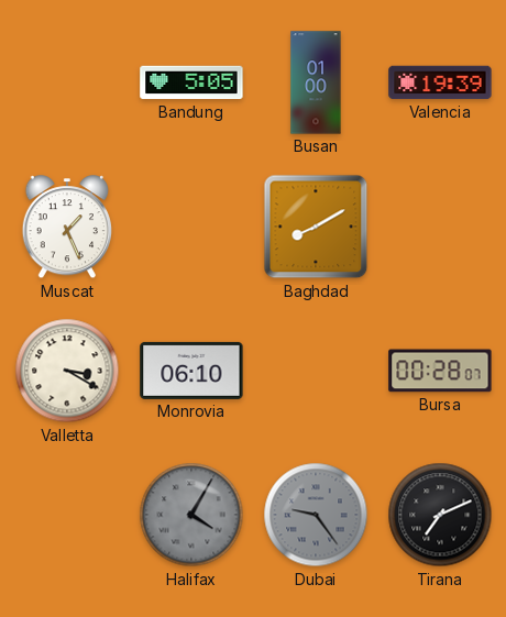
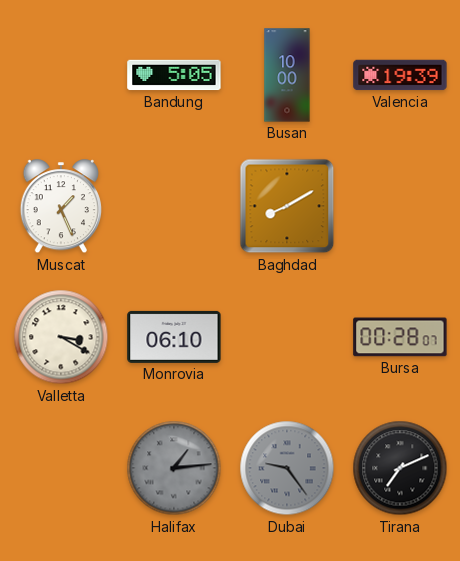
Busan: 01:00 -> 10:00
Halifax: 4:05 -> 1:14
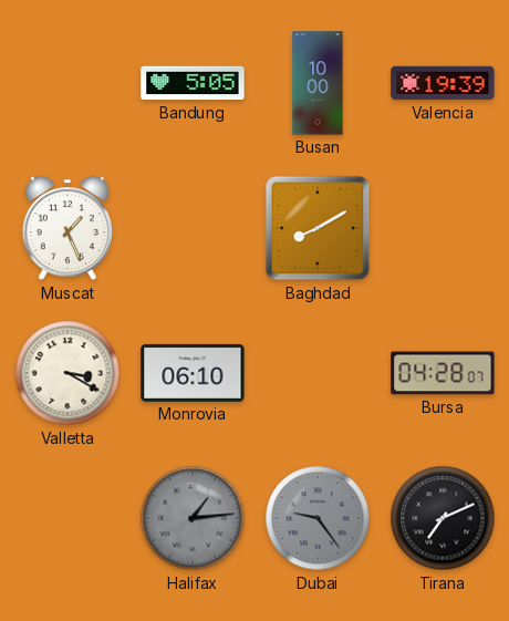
Bursa: 00:28 -> 04:28
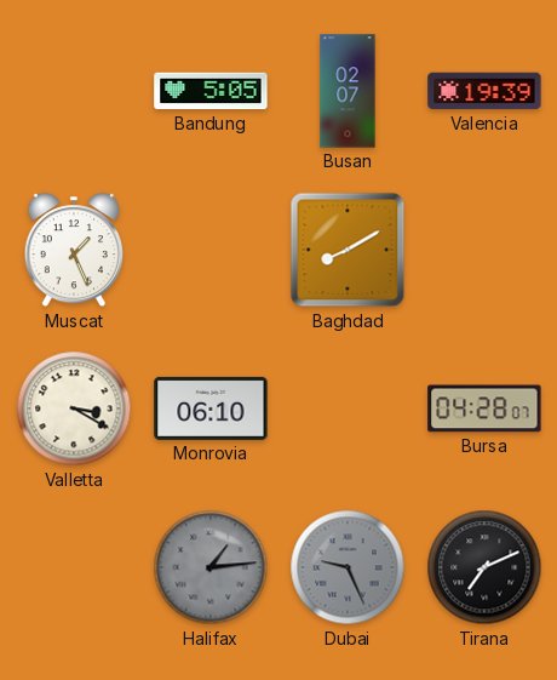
Busan: 10:00 -> 02:07
Dubai: 9:24 -> 9:26
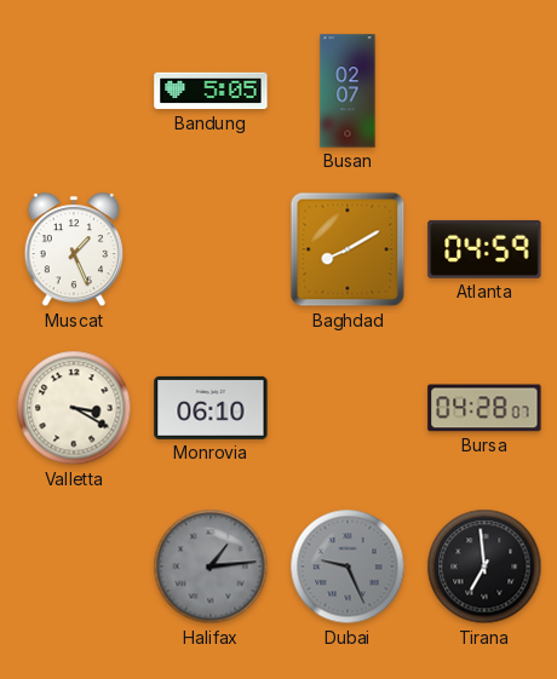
Valencia: 19:39 -> none
Atlanta: none -> 04:59
Tirana: 7:11 -> 6:59
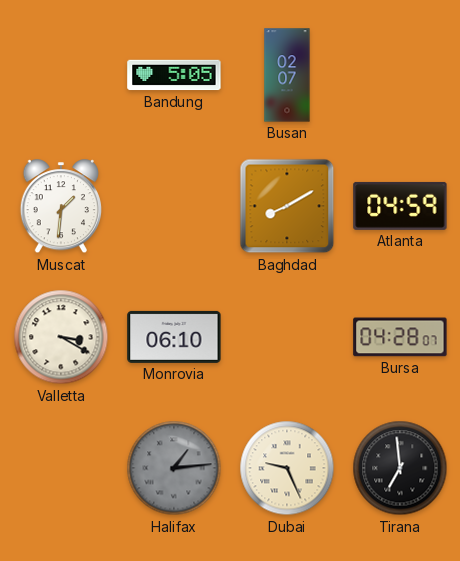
Muscat: 1:26 -> 1:31
Dubai dial: grey -> cream
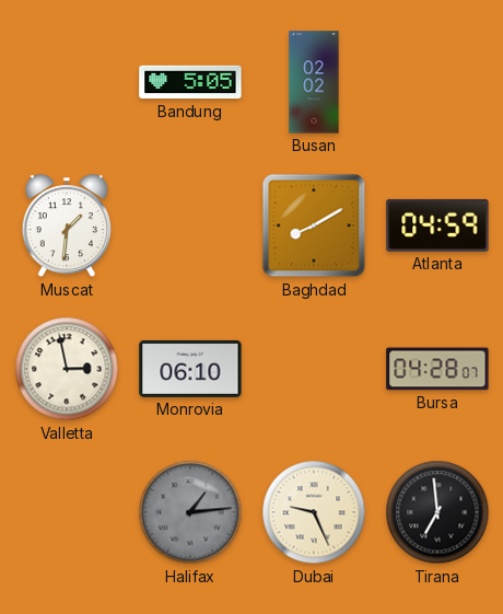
Busan: 02:07 -> 02:02
Valletta: 3:20 -> 2:58
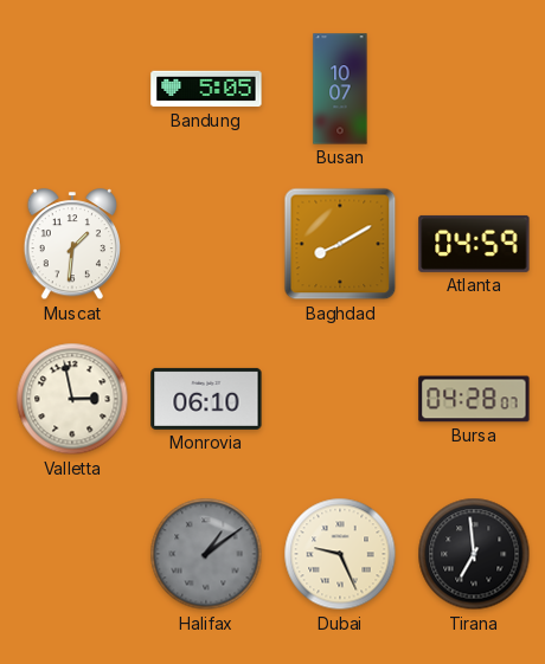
Busan: 02:02 -> 10:07
Halifax: 1:14 -> 1:09
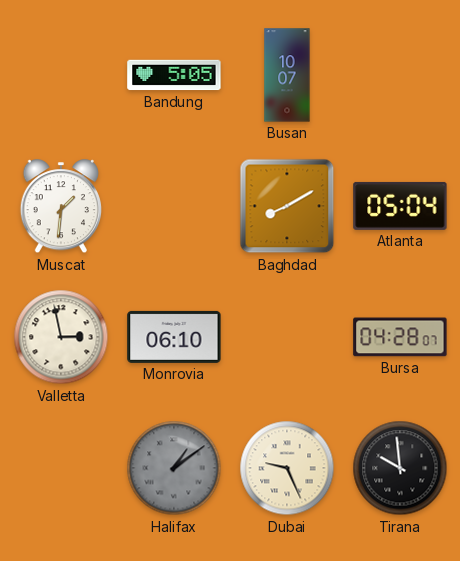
Atlanta: 04:59 -> 05:04
Tirana: 6:59 -> 9:59
